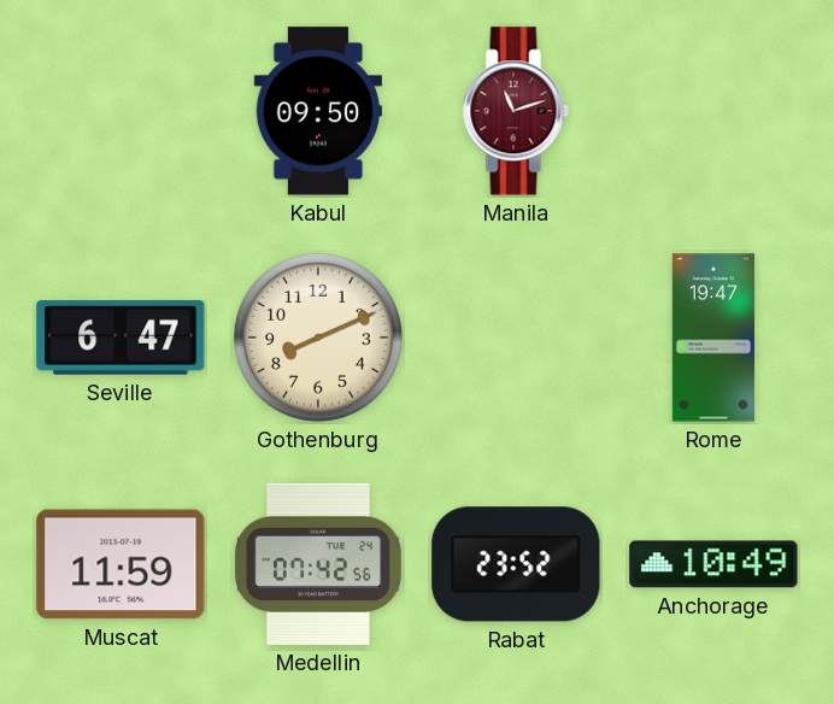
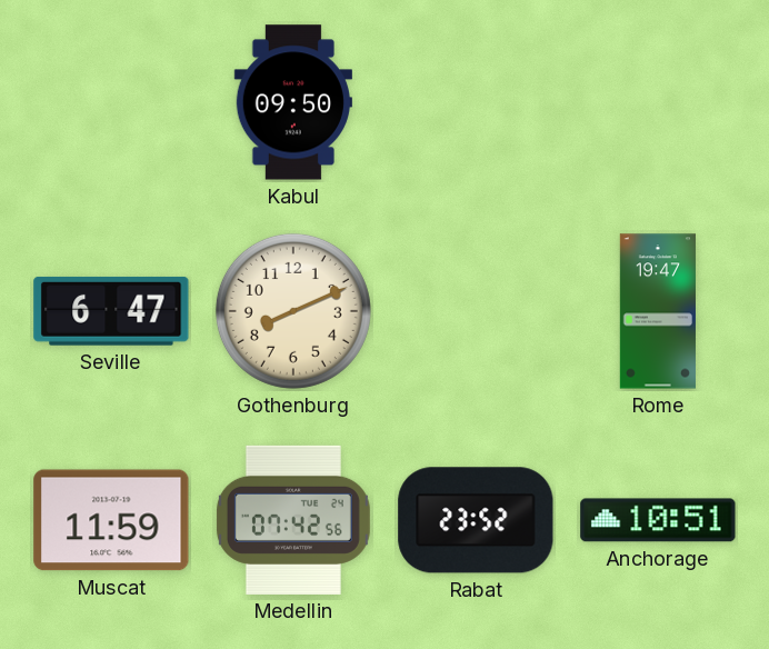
Manila: 11:12 -> none
Anchorage: 10:49 -> 10:51
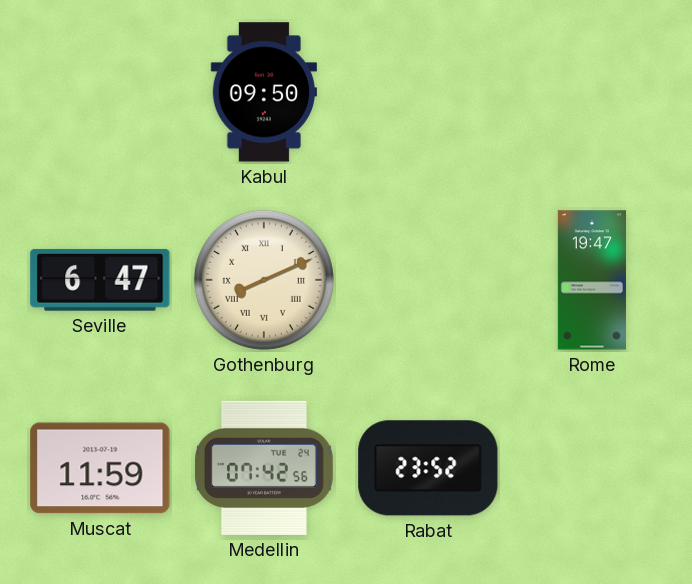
Gothenburg numerals: Arabic -> Roman
Anchorage: 10:51 -> none
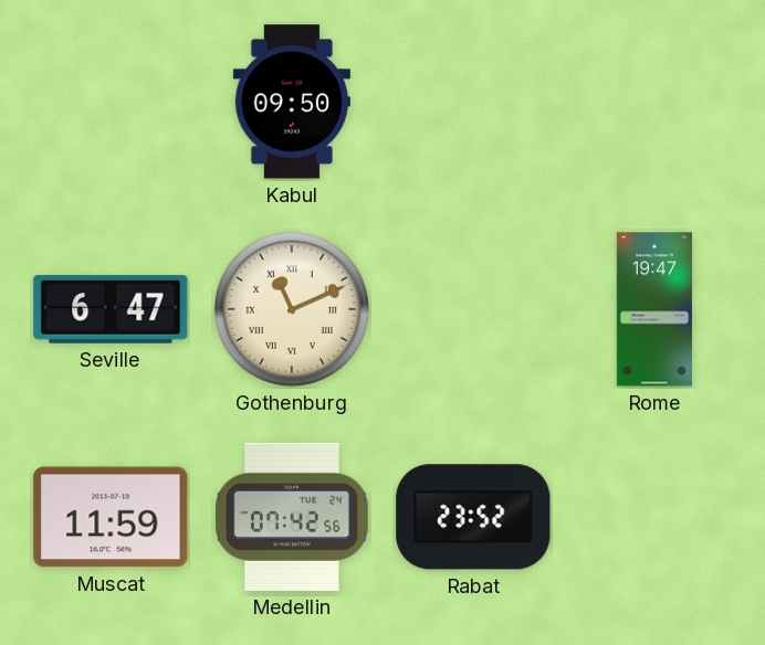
Gothenburg: 8:11 -> 11:11
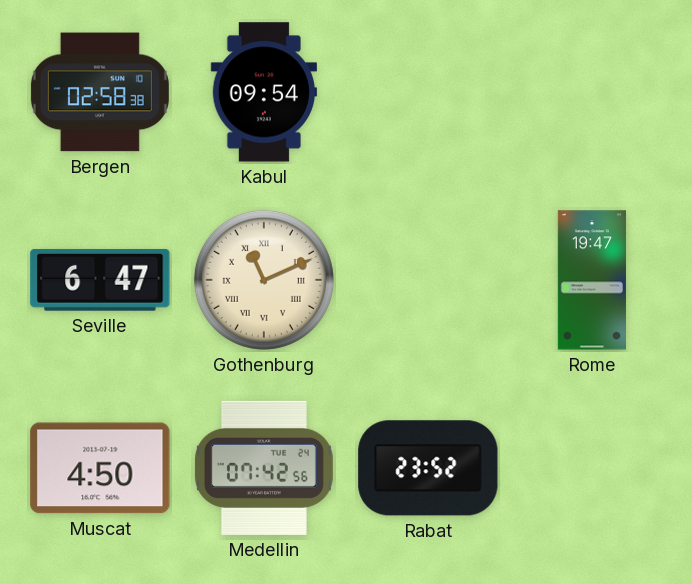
Bergen: none -> 02:58
Kabul: 09:50 -> 09:54
Muscat: 11:59 -> 4:50
